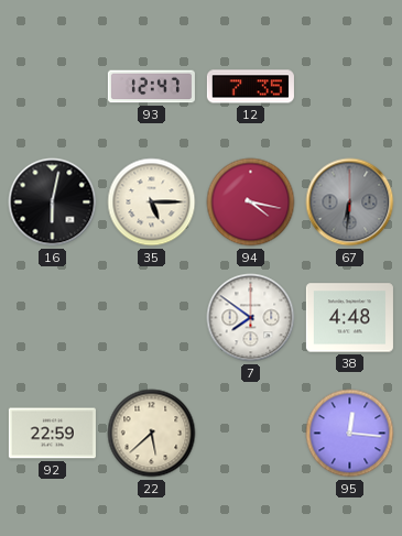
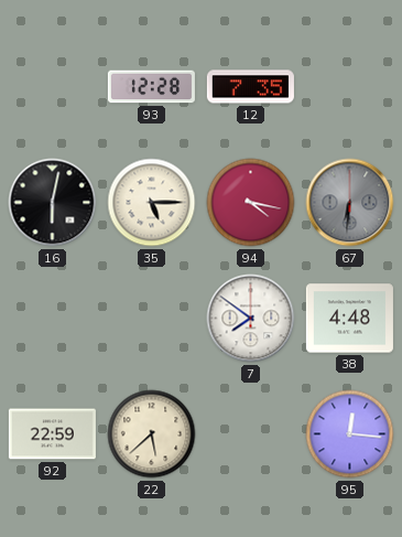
93: 12:47 -> 12:28
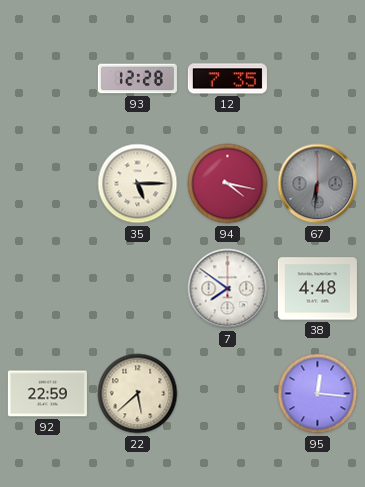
16: 6:02 -> none
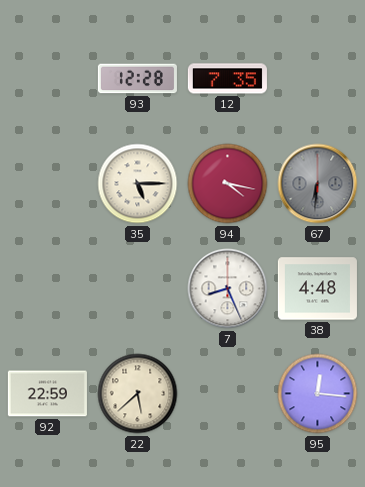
7: 7:51 -> 8:26
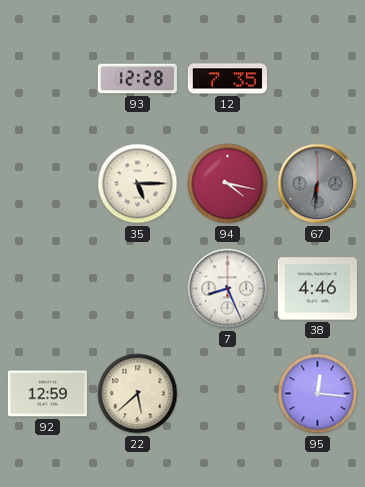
38: 4:48 -> 4:46
92: 22:59 -> 12:59
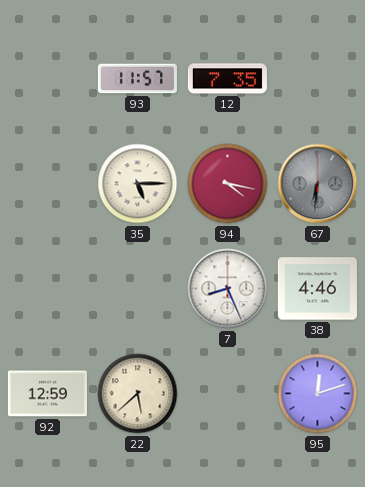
93: 12:28 -> 11:57
95: 12:16 -> 12:12
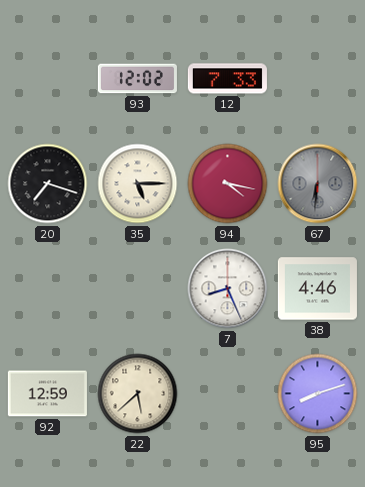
93: 11:57 -> 12:02
12: 7:35 -> 7:33
20: none -> 7:18
95: 12:12 -> 8:12
